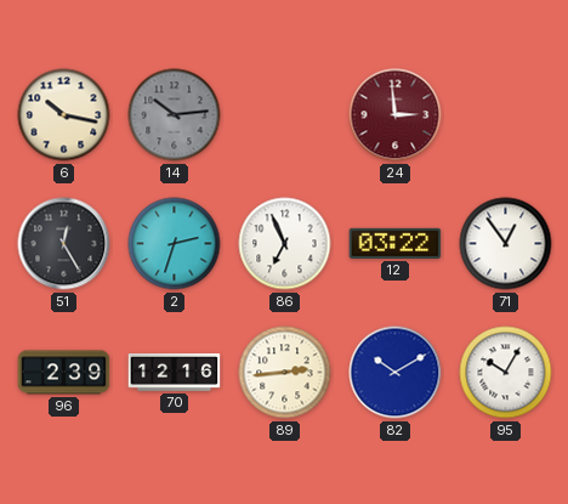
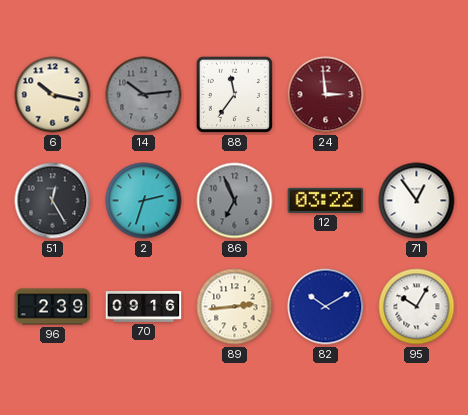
88: none -> 11:36
86 dial: white -> grey
70: 12:16 -> 09:16
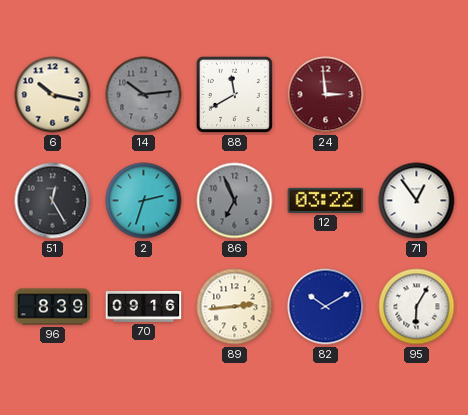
88: 11:36 -> 11:40
96: 2:39 -> 8:39
95: 10:05 -> 6:05
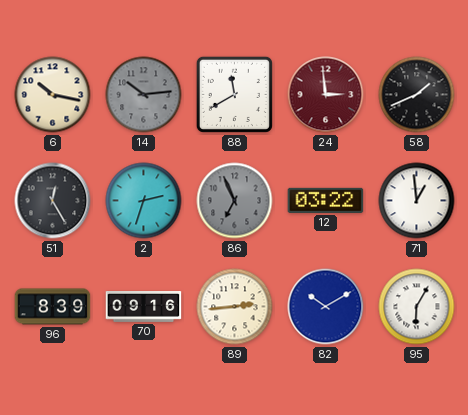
58: none -> 1:41
71: 12:54 -> 12:59
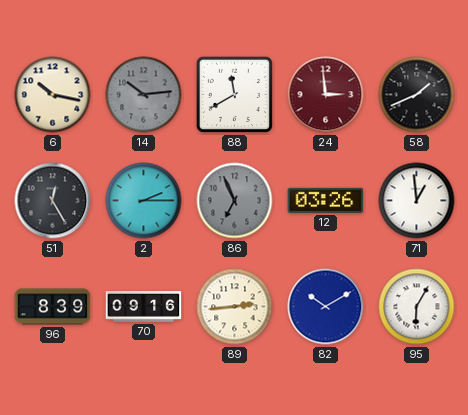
2: 2:33 -> 2:15
12: 03:22 -> 03:26
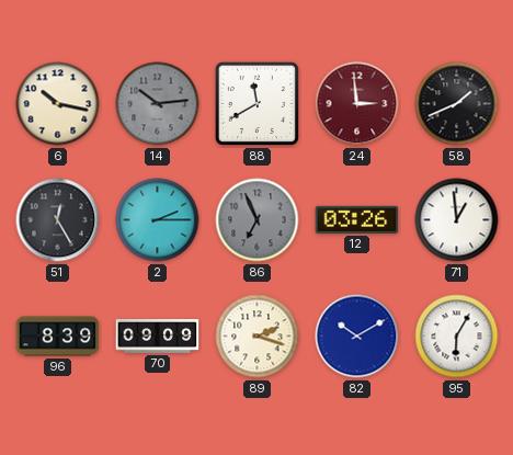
70: 09:16 -> 09:09
89: 2:44 -> 2:18
